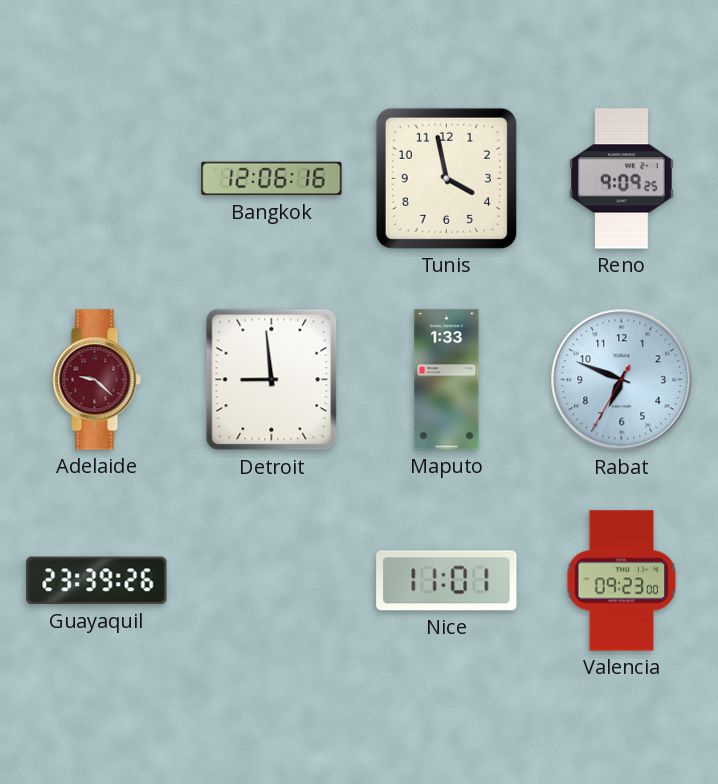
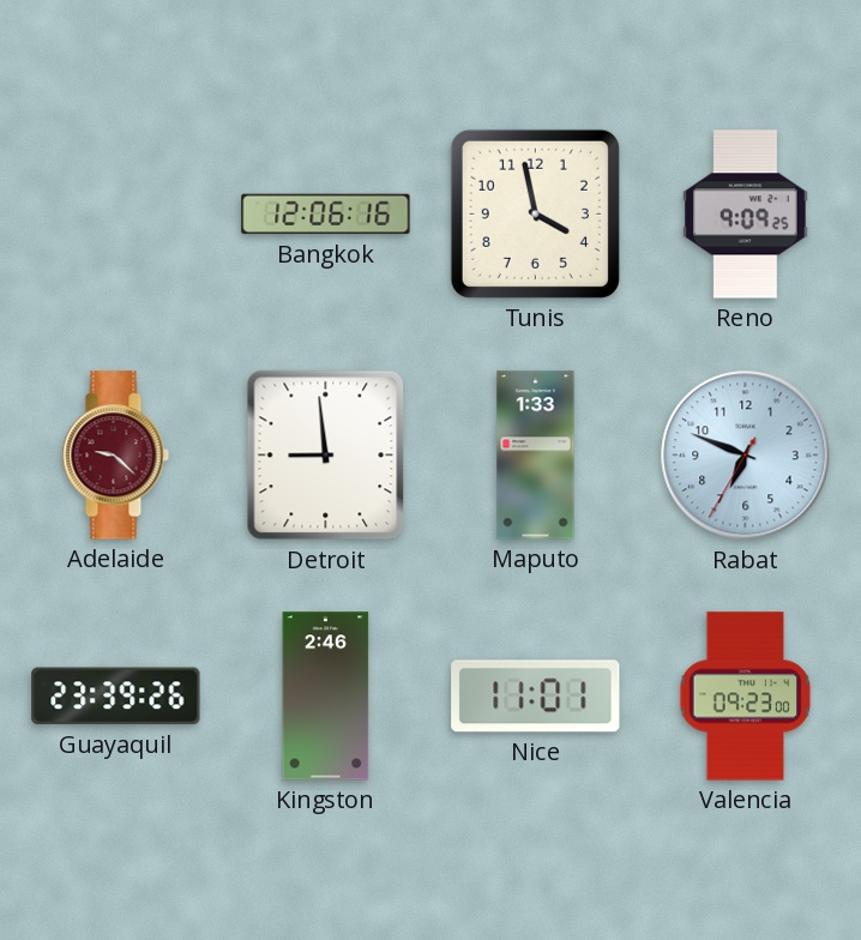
Kingston: none -> 2:46
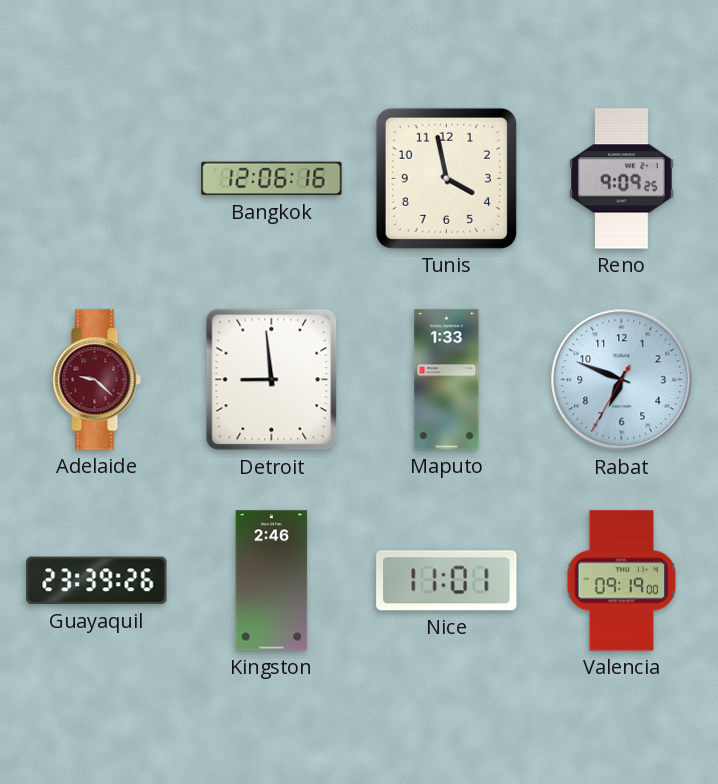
Valencia: 09:23 -> 09:19
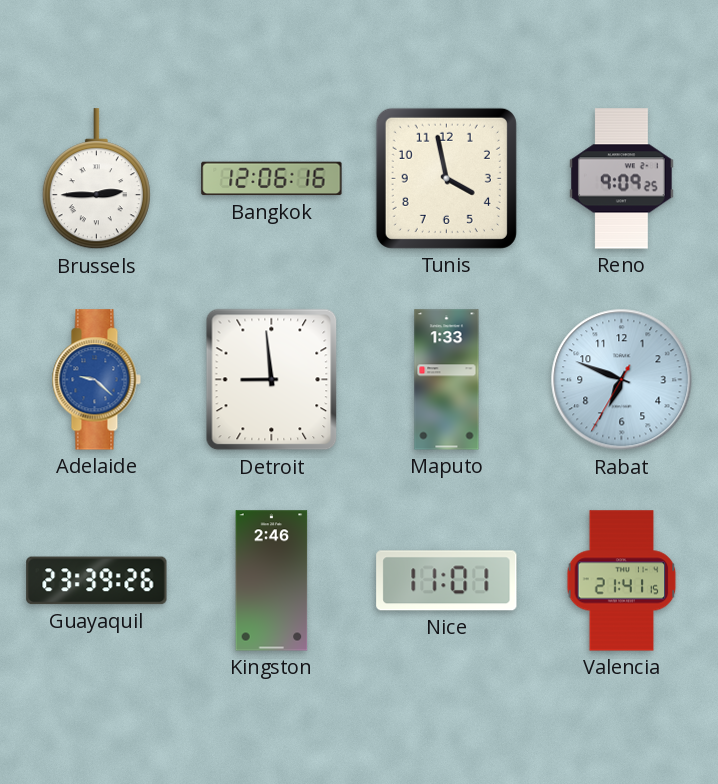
Brussels: none -> 2:45
Adelaide dial: burgundy -> blue
Valencia: 09:19 -> 21:41
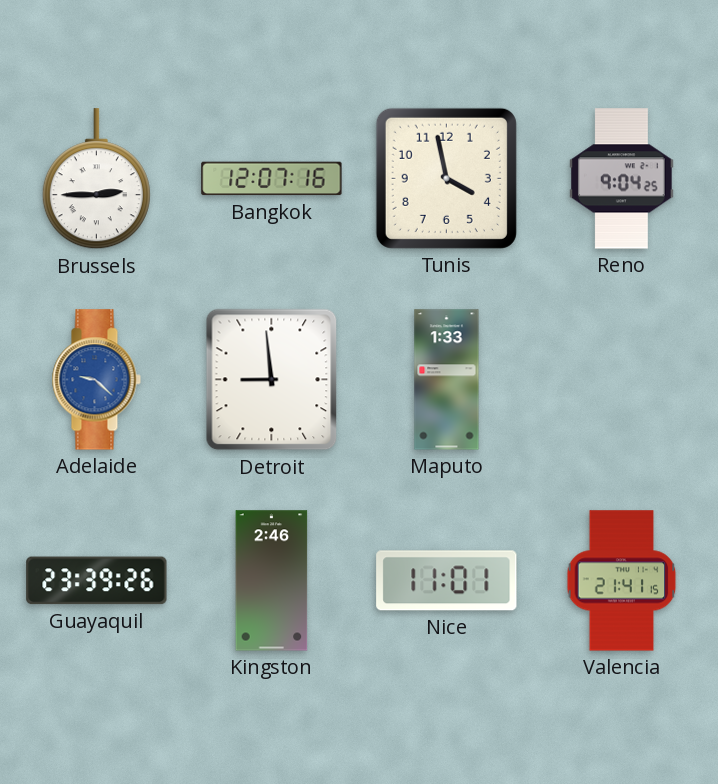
Bangkok: 12:06 -> 12:07
Reno: 9:09 -> 9:04
Rabat: 6:48 -> none
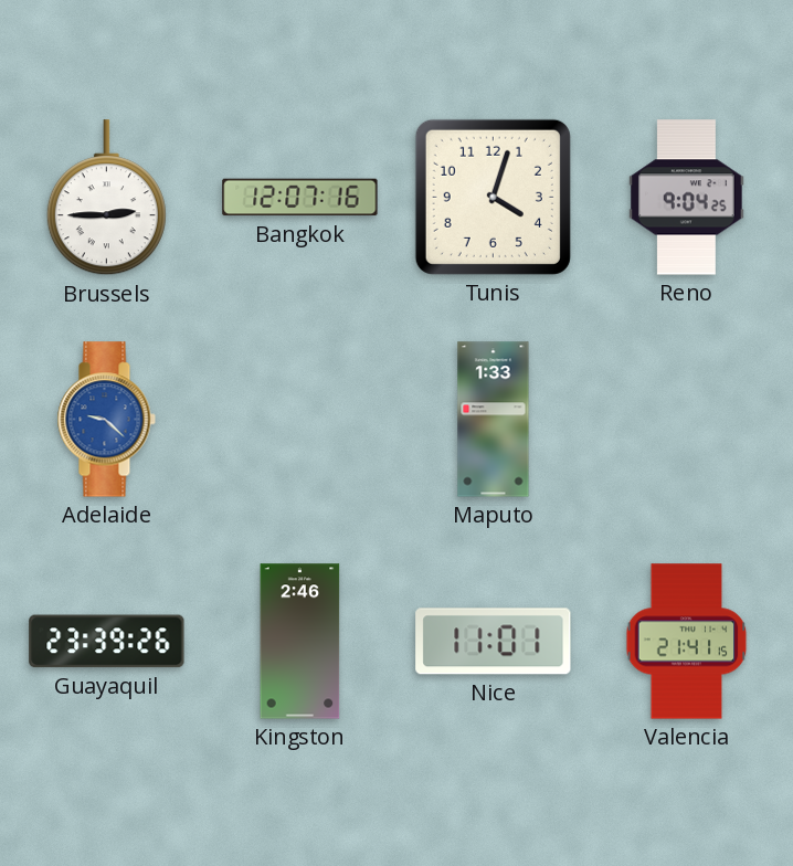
Tunis: 3:58 -> 4:03
Detroit: 8:59 -> none
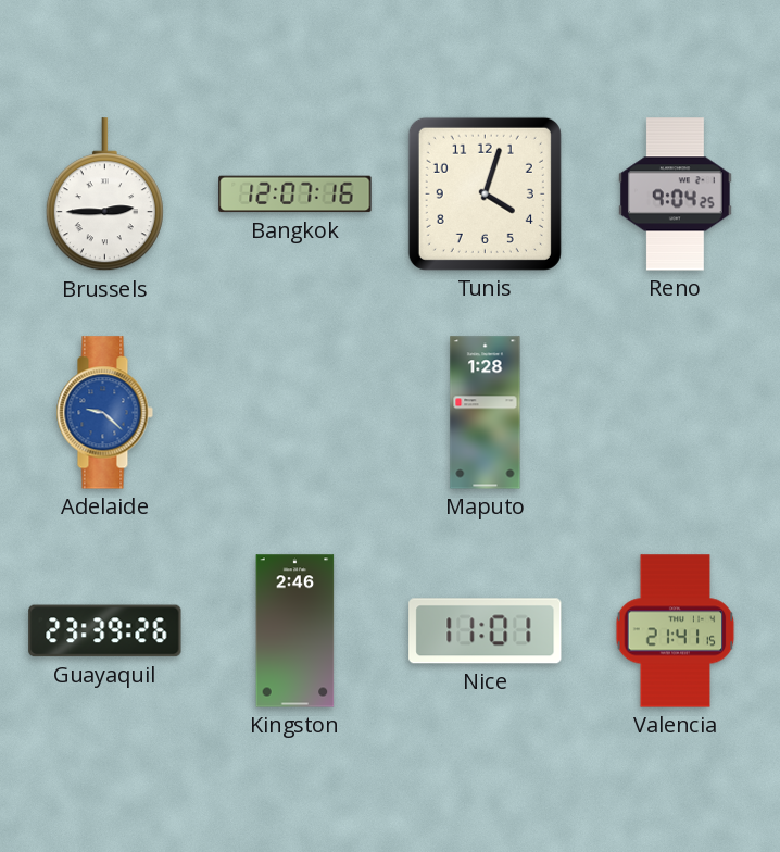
Maputo: 1:33 -> 1:28
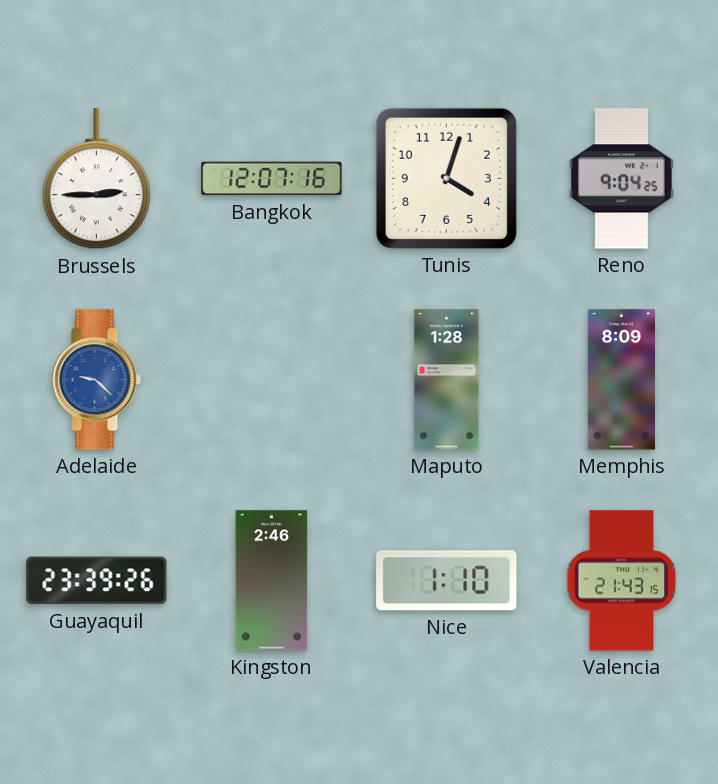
Memphis: none -> 8:09
Nice: 11:01 -> 1:10
Valencia: 21:41 -> 21:43
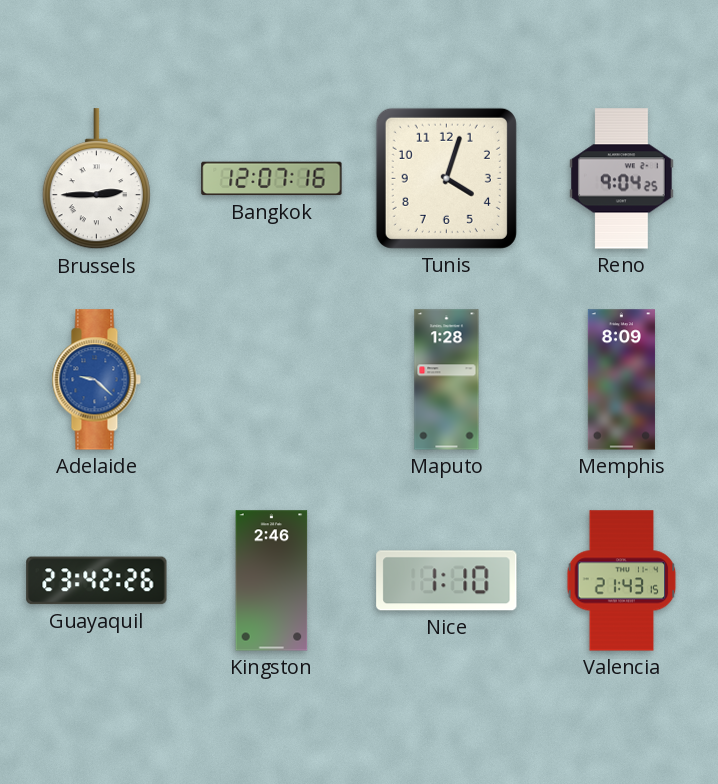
Guayaquil: 23:39 -> 23:42
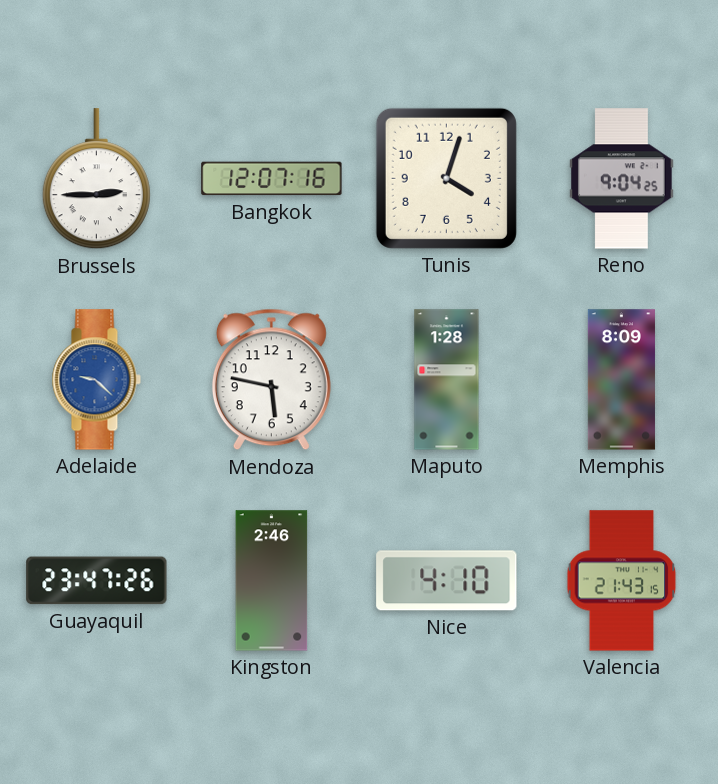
Mendoza: none -> 5:47
Guayaquil: 23:42 -> 23:47
Nice: 1:10 -> 4:10
